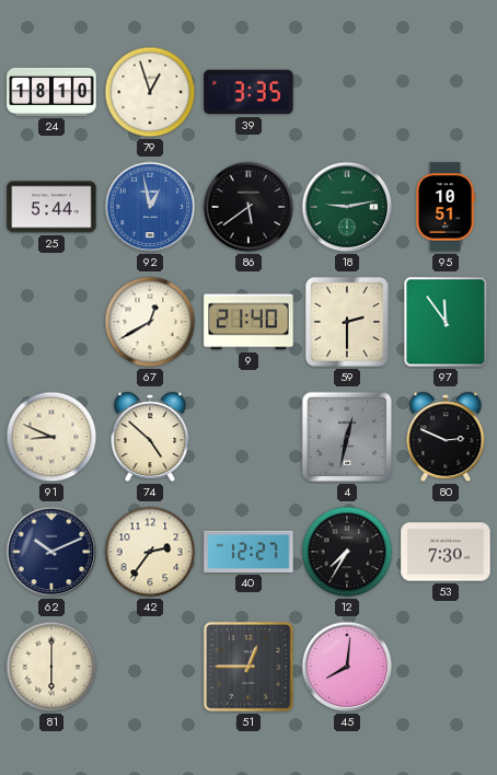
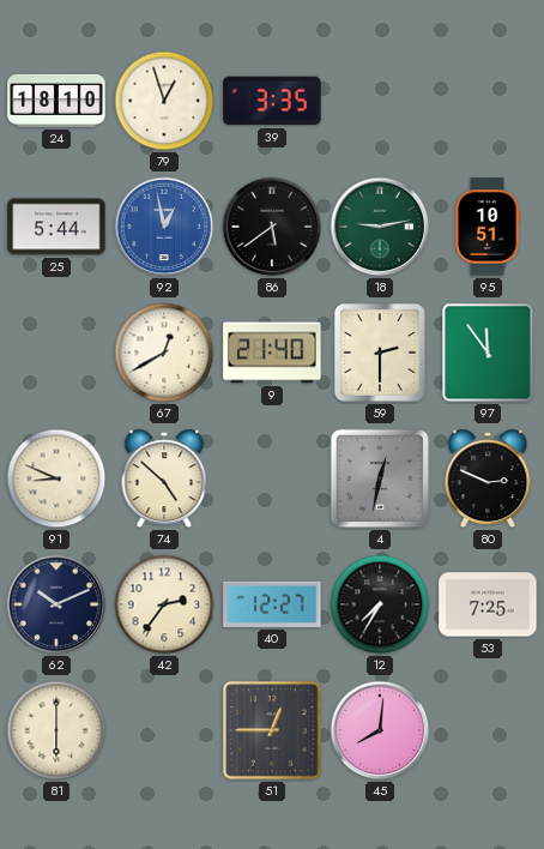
53: 7:30 -> 7:25
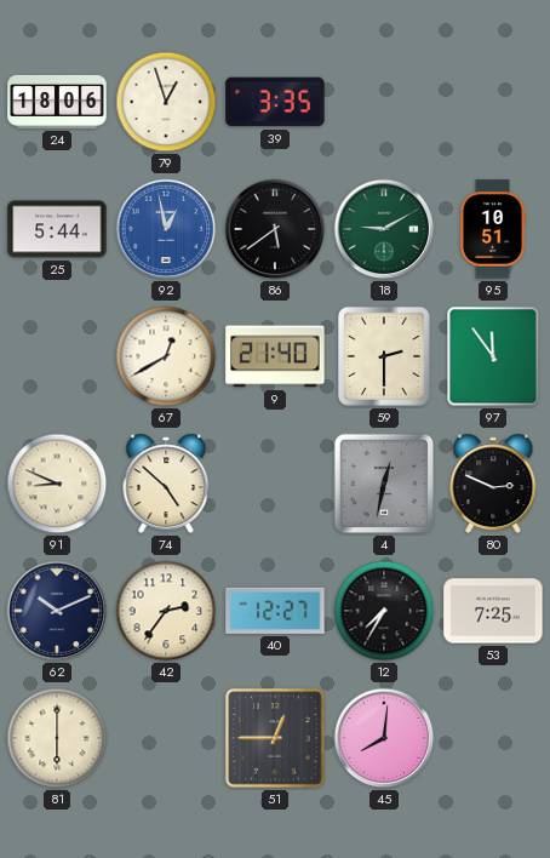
24: 18:10 -> 18:06
18: 9:13 -> 9:10
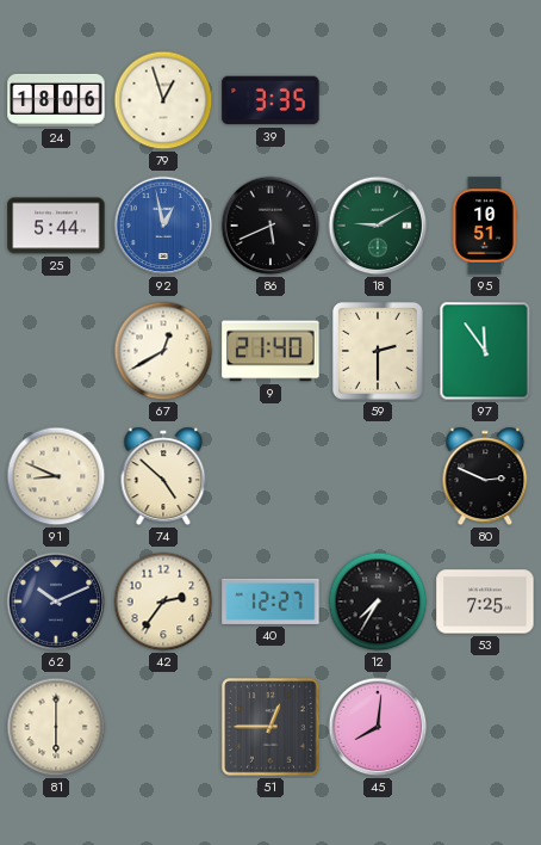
86: 5:39 -> 5:41
4: 12:32 -> none
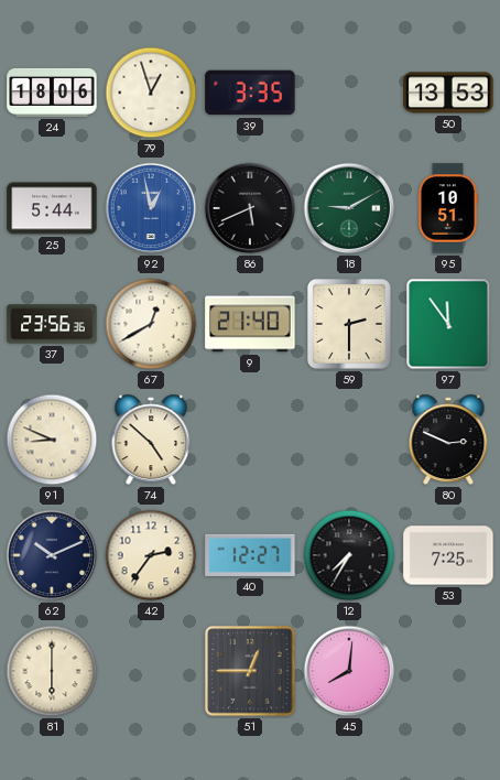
50: none -> 13:53
37: none -> 23:56
